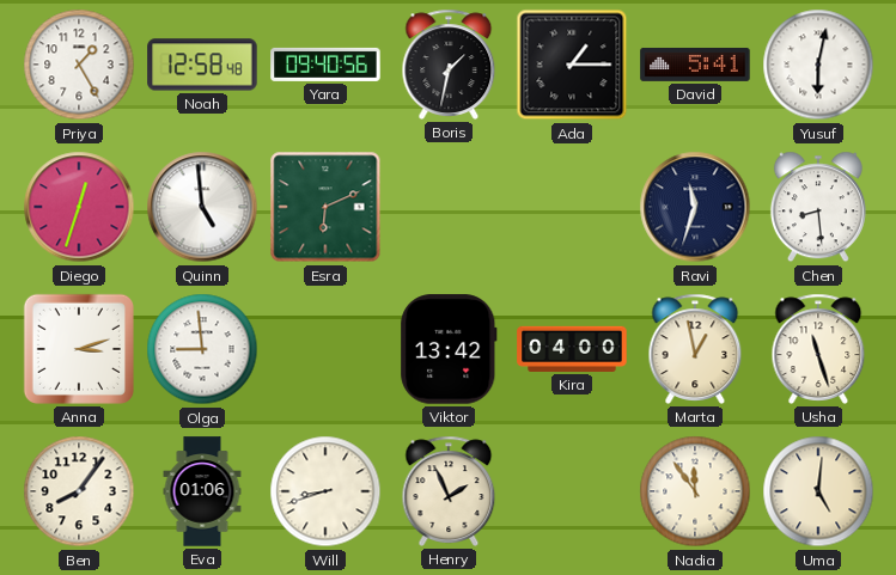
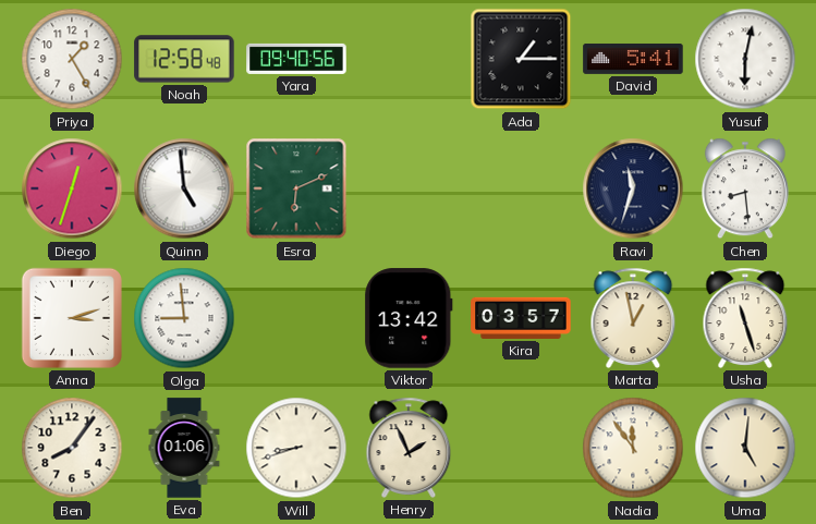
Boris: 1:32 -> none
Kira: 04:00 -> 03:57
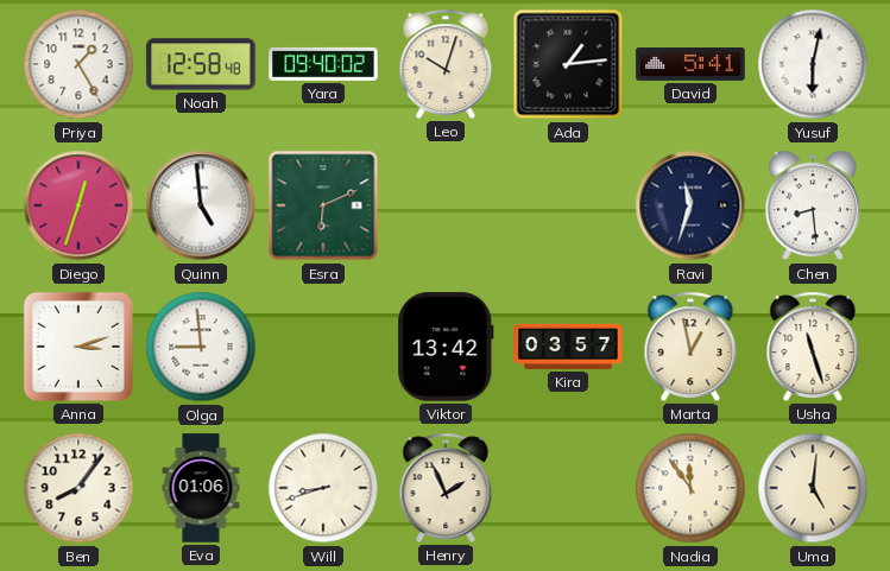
Yara: 09:40:56 -> 09:40:02
Leo: none -> 10:03
Ada: 1:15 -> 1:14
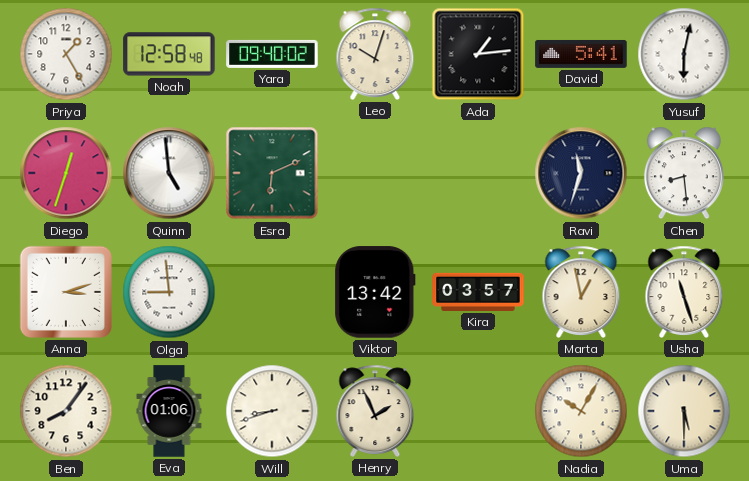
Nadia: 11:54 -> 10:05
Uma: 5:01 -> 5:30
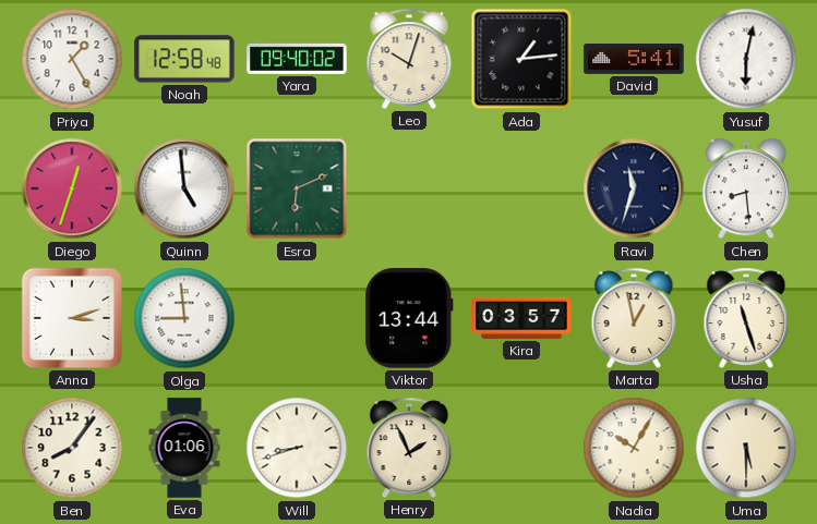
Viktor: 13:42 -> 13:44
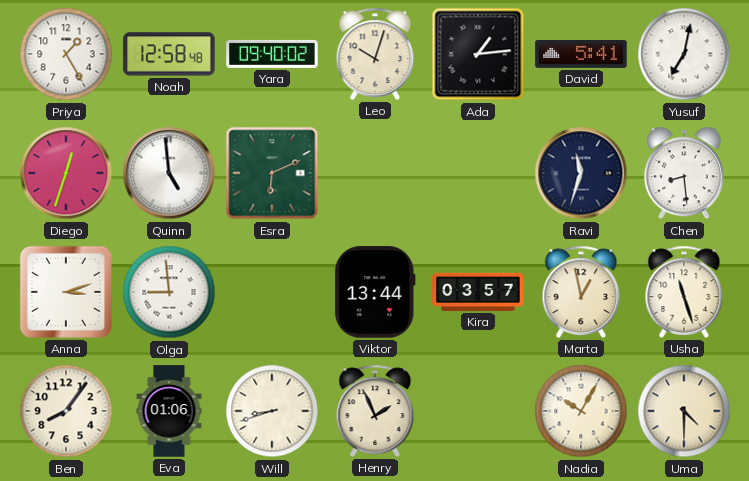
Yusuf: 6:02 -> 7:02
Uma: 5:30 -> 4:30
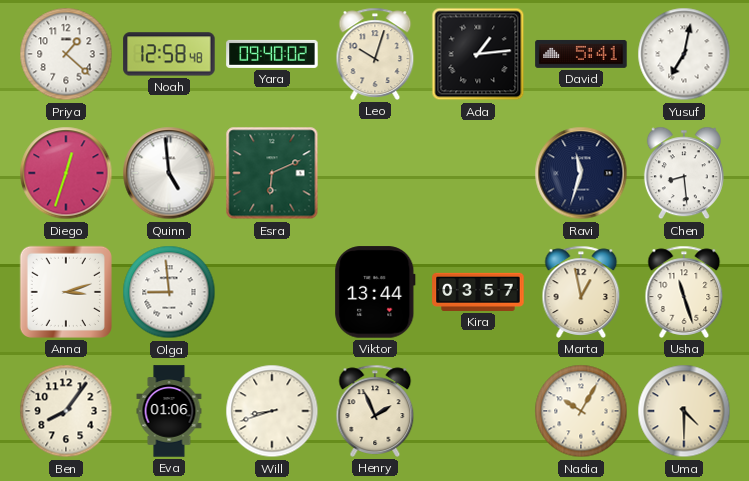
Priya: 1:25 -> 1:22
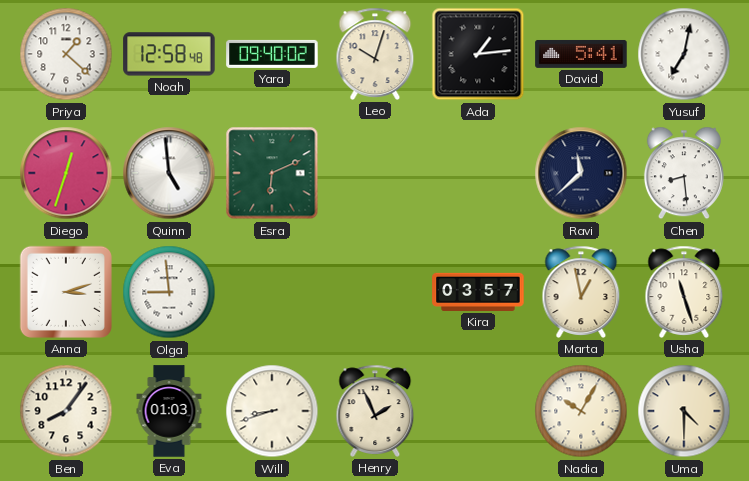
Ravi: 11:33 -> 11:38
Viktor: 13:44 -> none
Eva: 01:06 -> 01:03
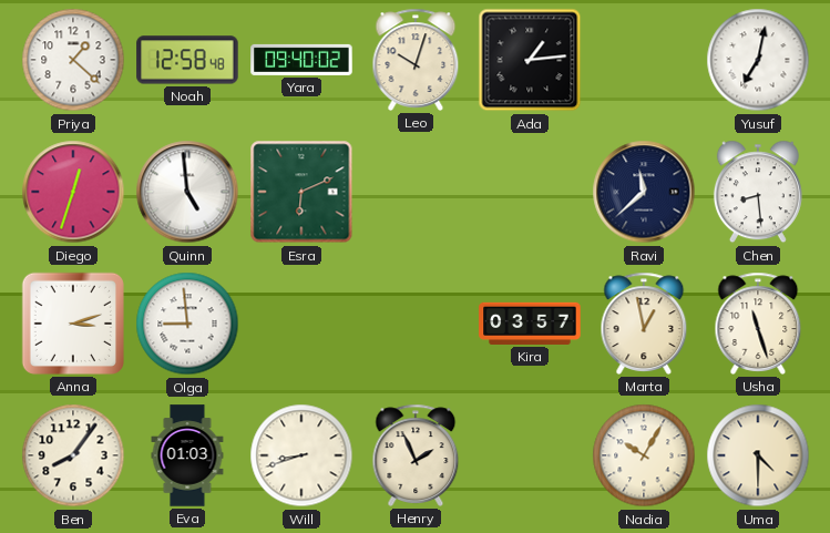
David: 5:41 -> none
